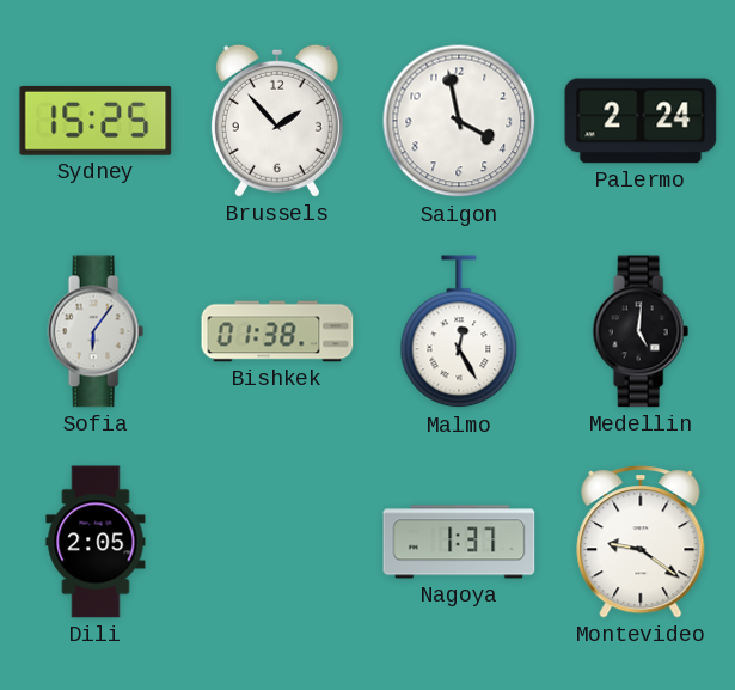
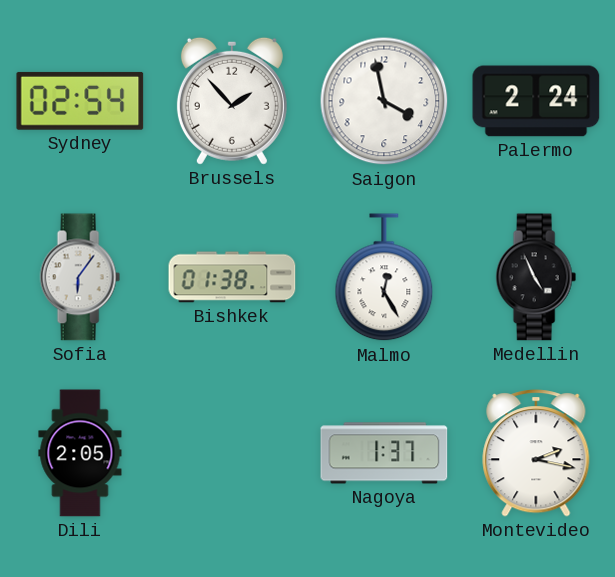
Sydney: 15:25 -> 02:54
Medellin: 5:01 -> 4:56
Montevideo: 9:21 -> 2:17
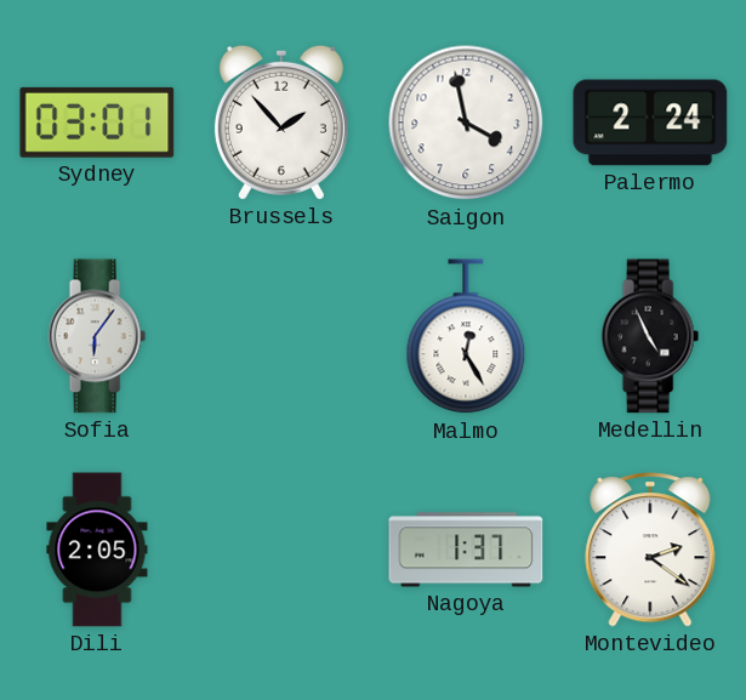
Sydney: 02:54 -> 03:01
Bishkek: 01:38 -> none
Montevideo: 2:17 -> 2:21
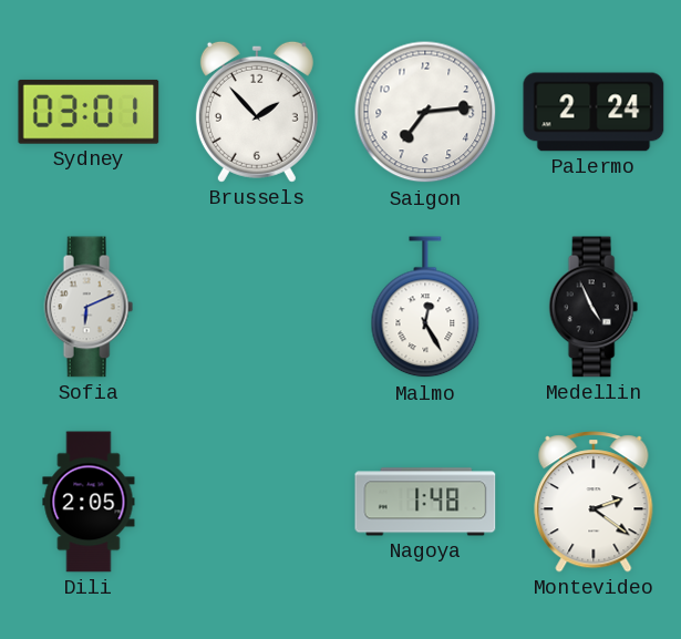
Saigon: 3:58 -> 7:14
Sofia: 6:06 -> 6:11
Nagoya: 1:37 -> 1:48
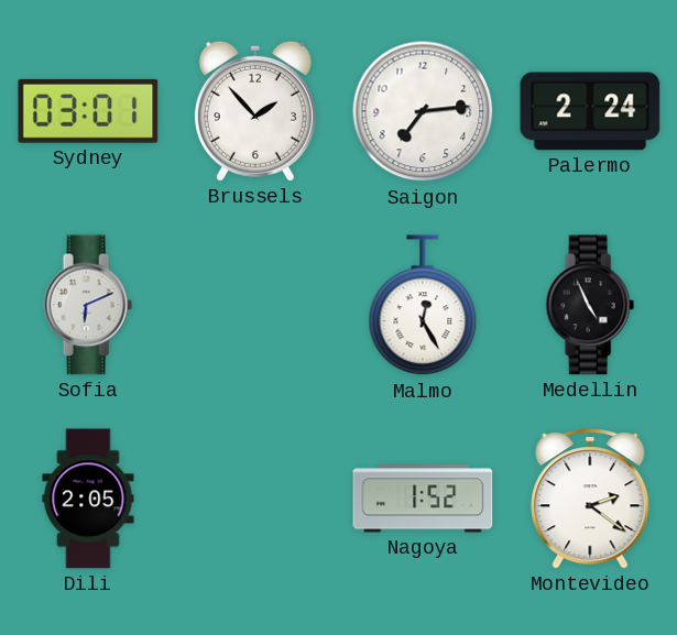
Nagoya: 1:48 -> 1:52
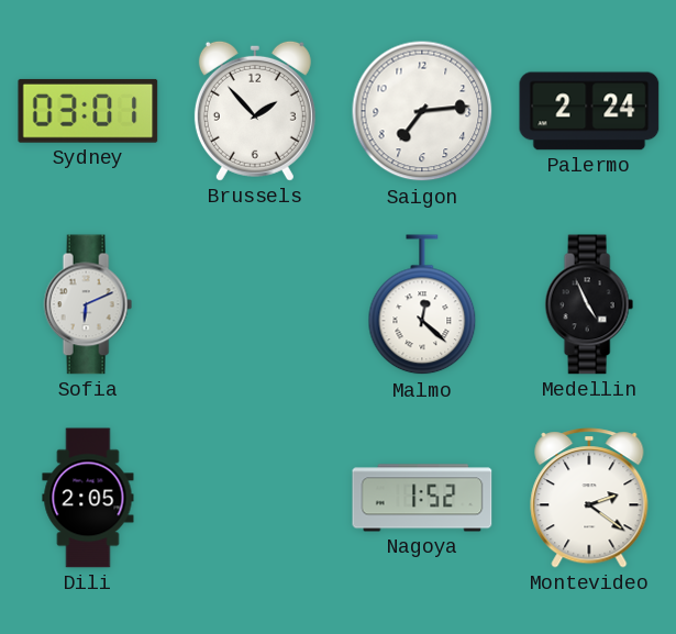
Malmo: 12:25 -> 12:22
